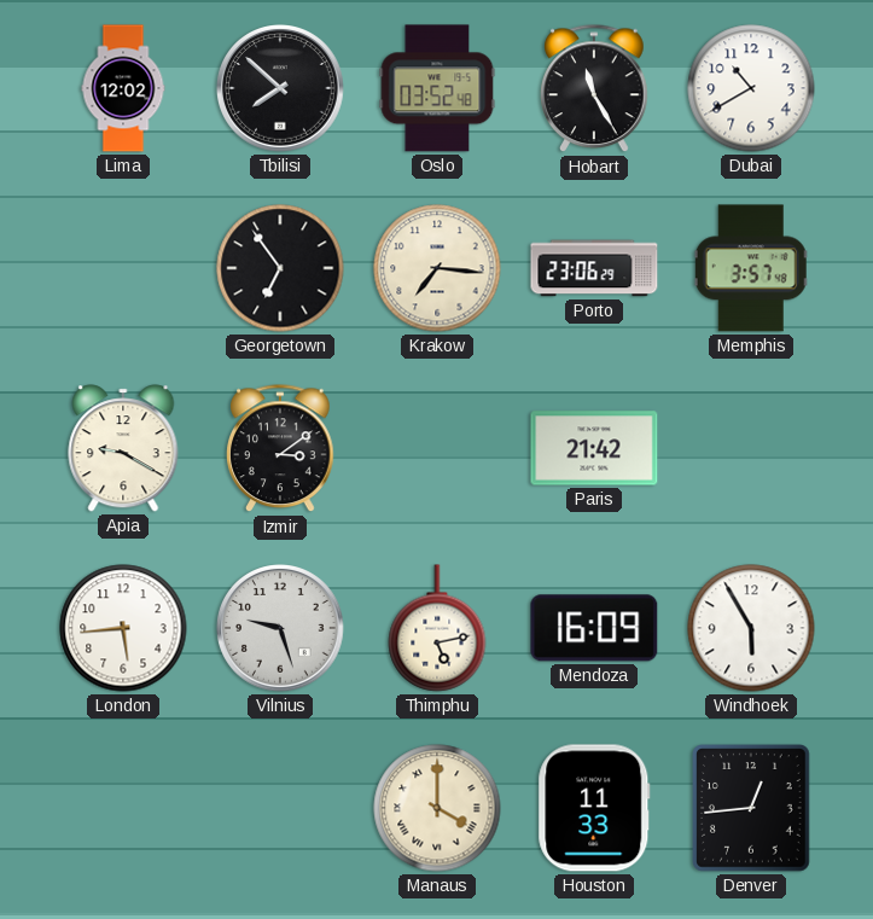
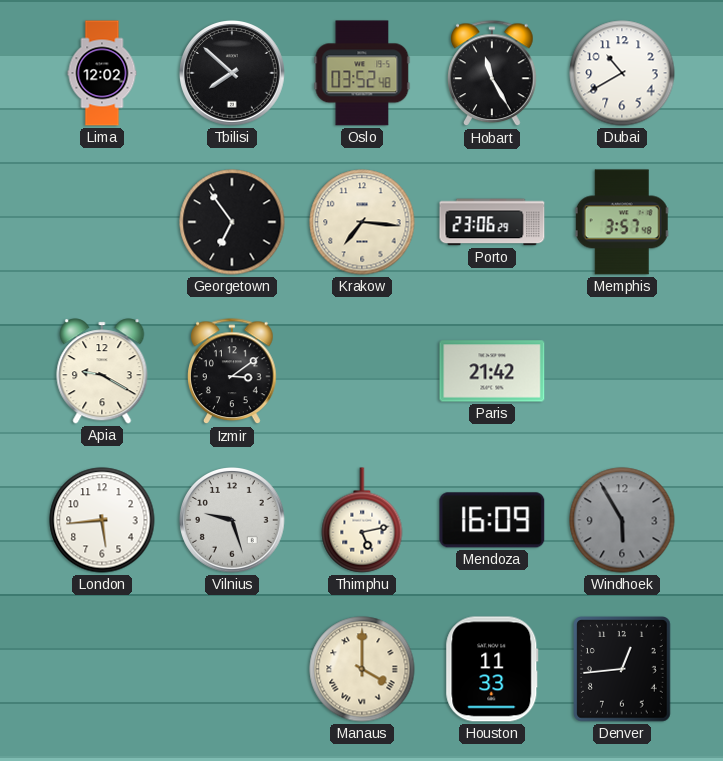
Windhoek dial: white -> grey
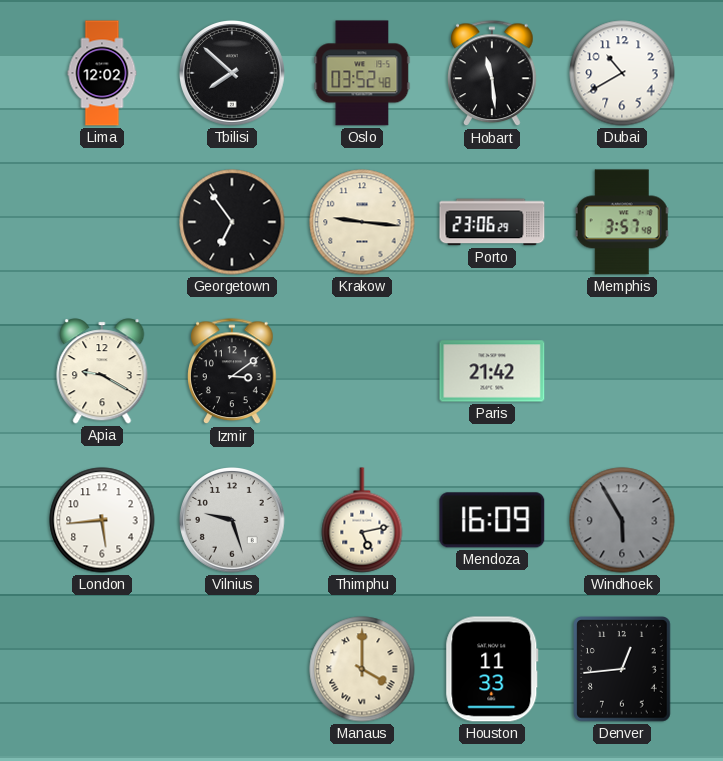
Hobart: 11:25 -> 11:29
Krakow: 7:16 -> 9:16
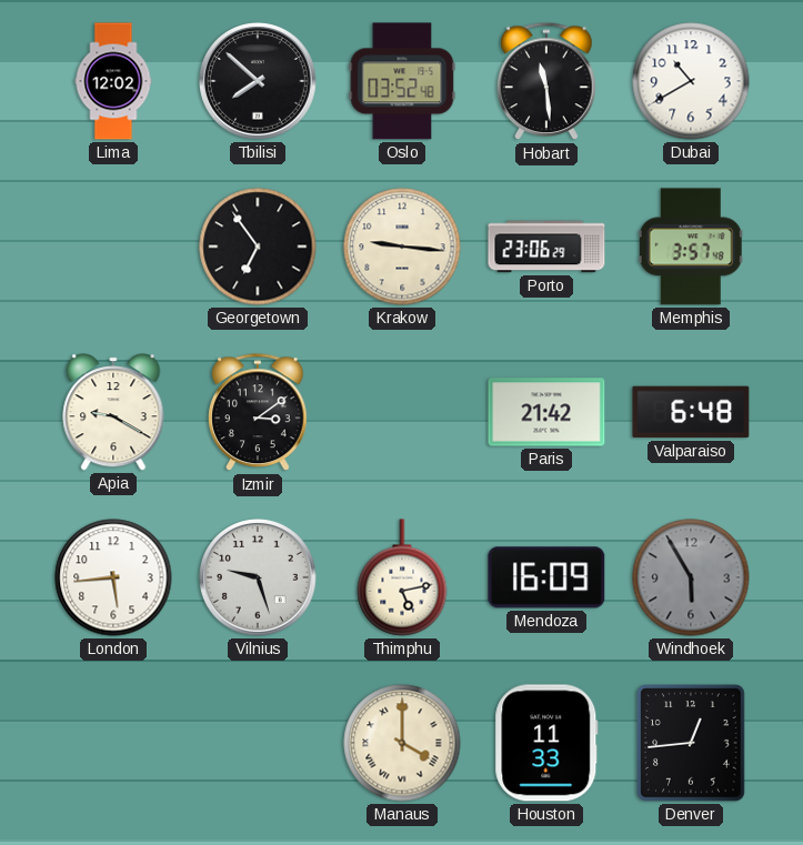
Valparaiso: none -> 6:48
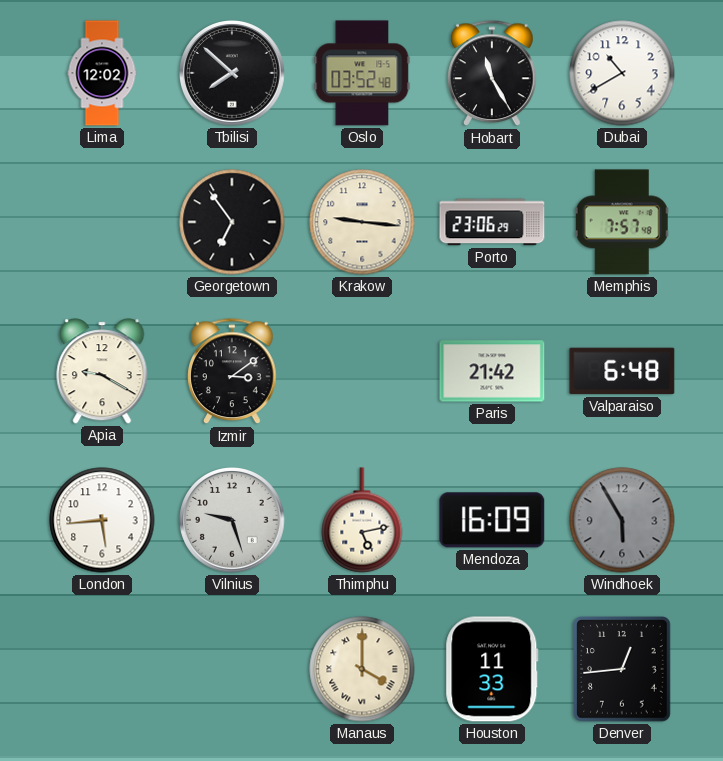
Hobart: 11:29 -> 11:25
Memphis: 3:57 -> 7:57
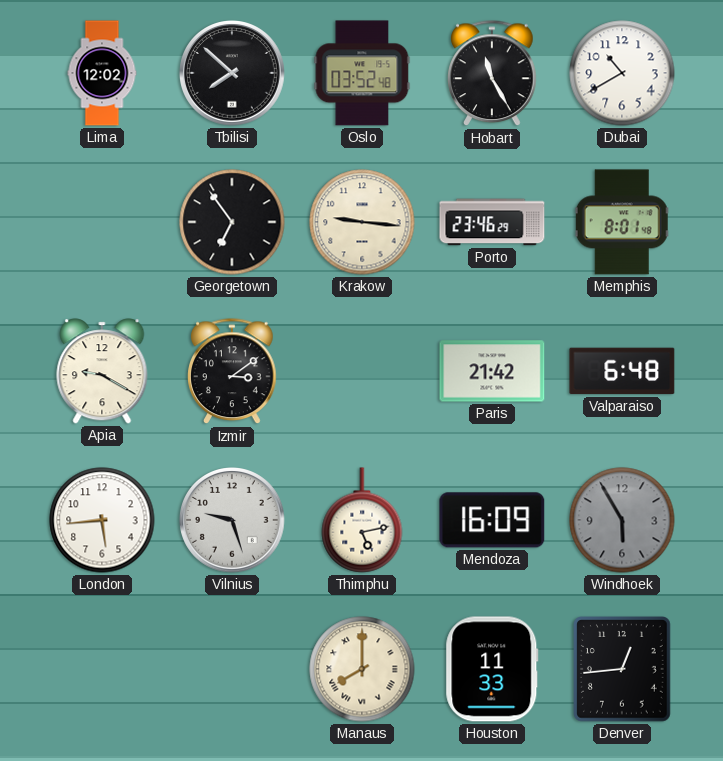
Porto: 23:06 -> 23:46
Memphis: 7:57 -> 8:01
Manaus: 4:00 -> 8:00
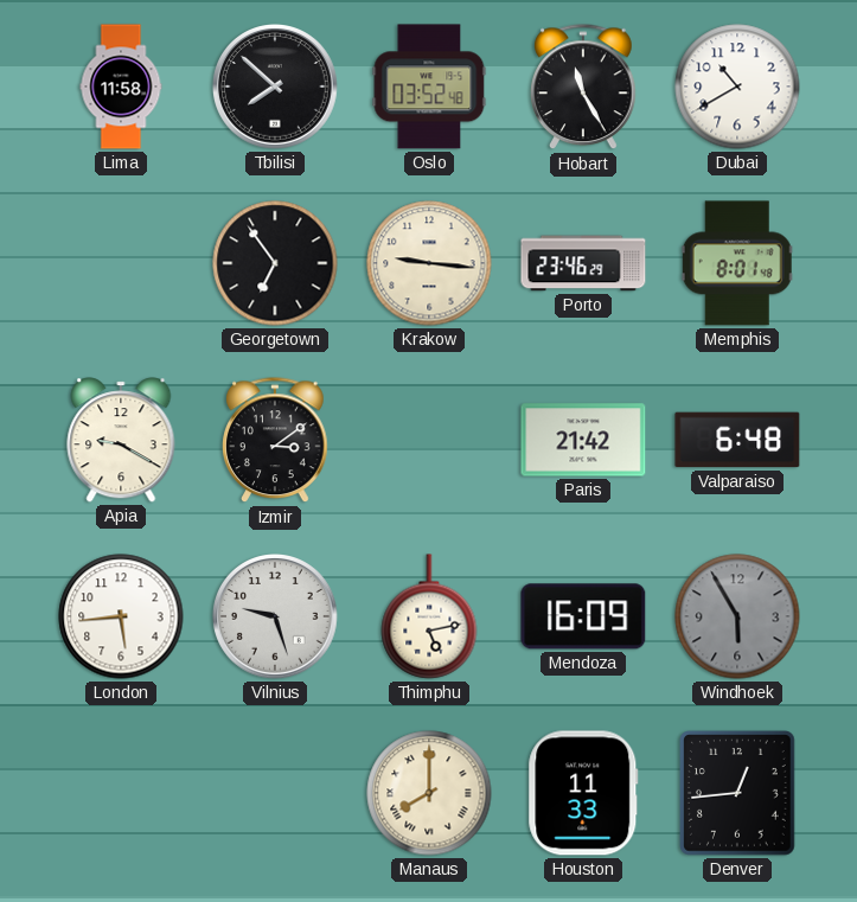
Lima: 12:02 -> 11:58
